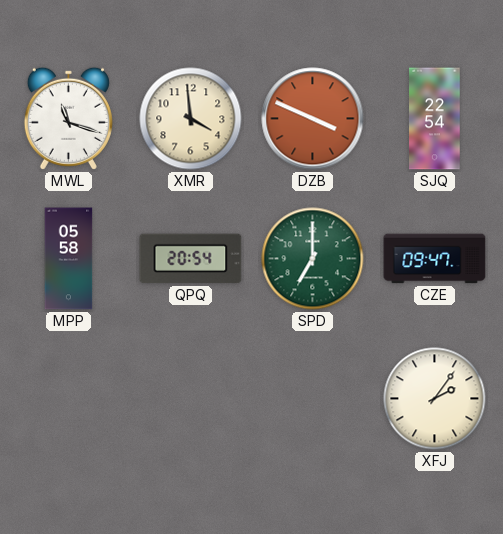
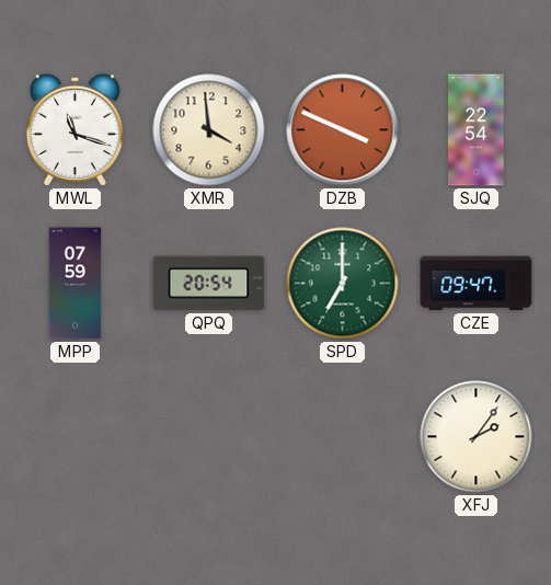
MPP: 05:58 -> 07:59
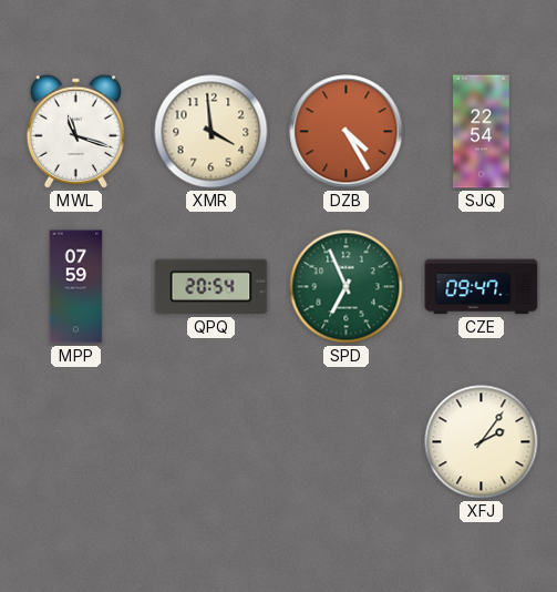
DZB: 3:49 -> 4:25
SPD: 7:00 -> 6:56
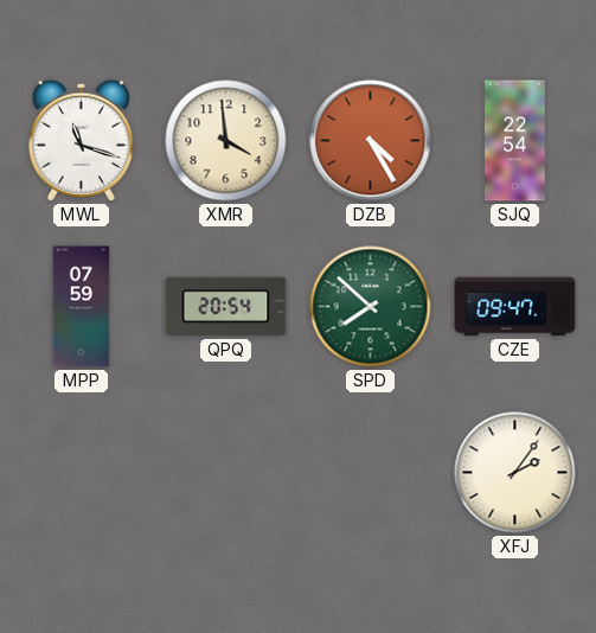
SPD: 6:56 -> 7:52
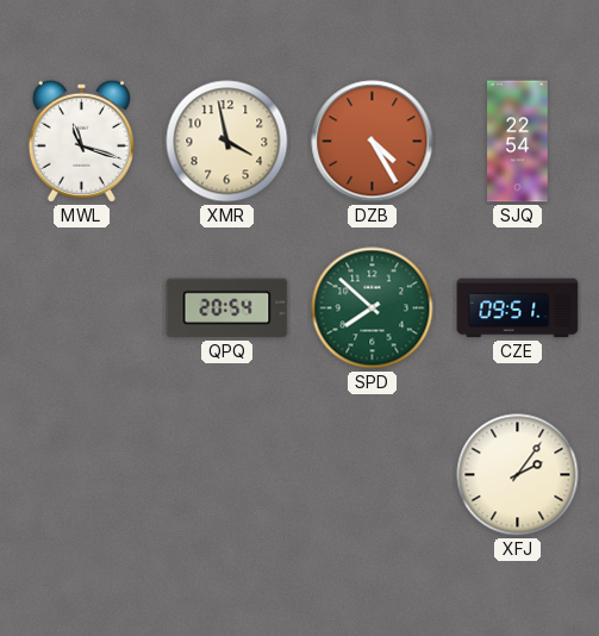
XMR: 3:59 -> 3:58
MPP: 07:59 -> none
CZE: 09:47 -> 09:51
